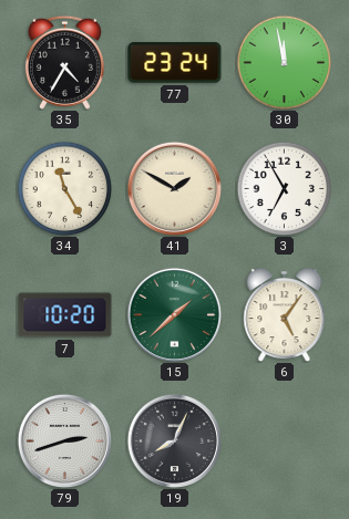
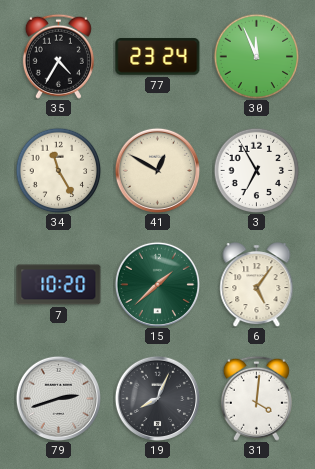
30: 11:58 -> 11:56
41: 1:50 -> 12:50
31: none -> 4:01
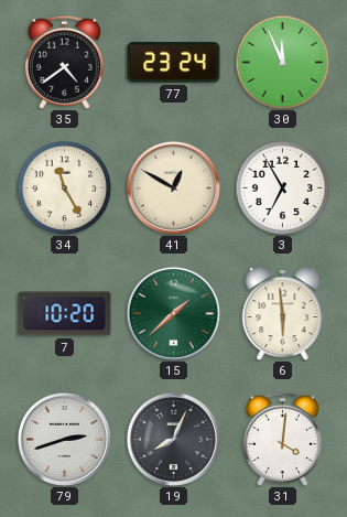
35: 4:35 -> 4:39
6: 5:06 -> 5:59
